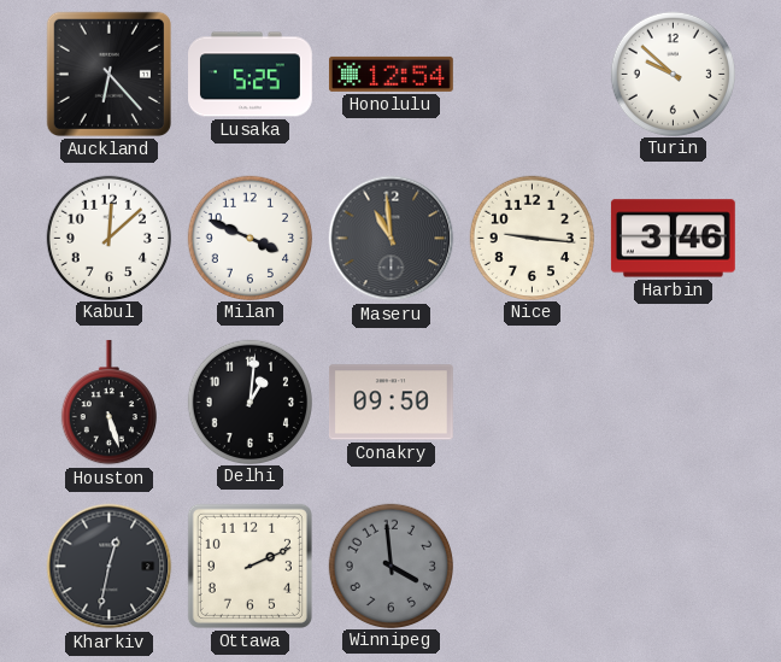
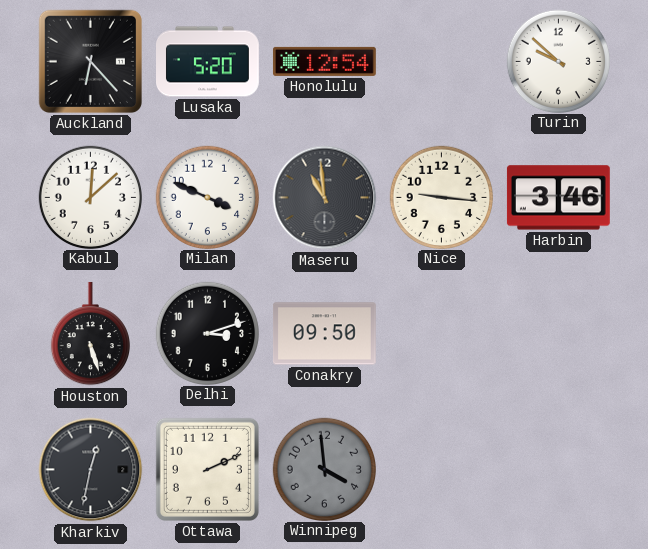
Lusaka: 5:25 -> 5:20
Delhi: 1:01 -> 3:12
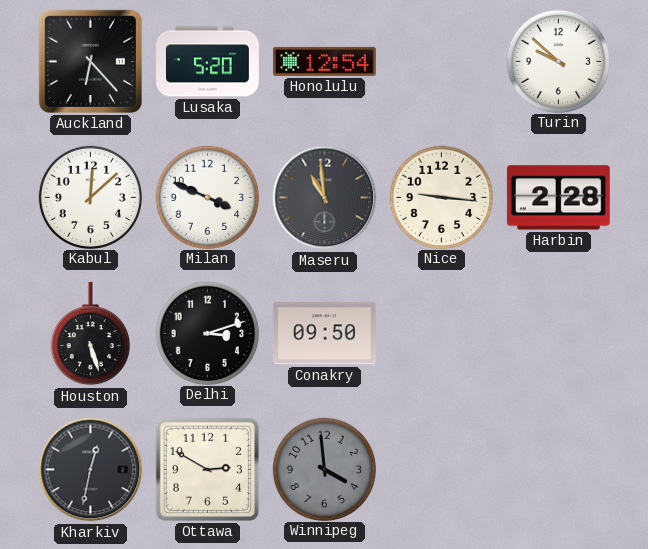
Harbin: 3:46 -> 2:28
Ottawa: 2:11 -> 2:50
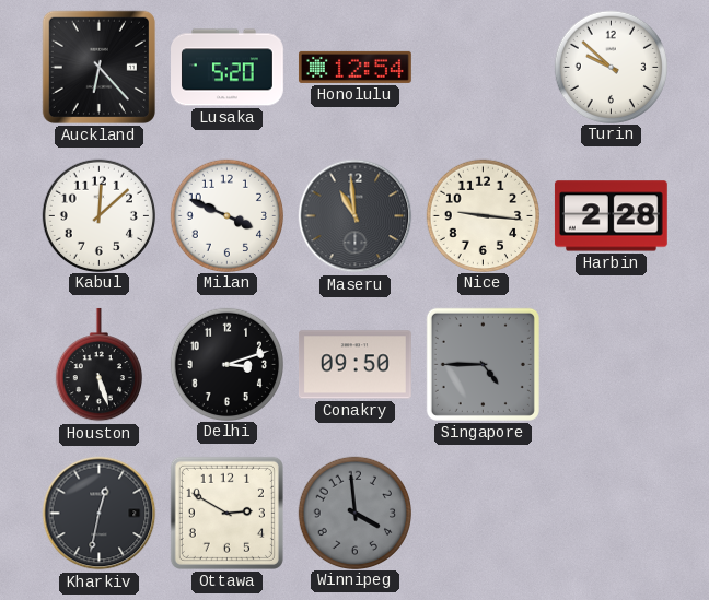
Singapore: none -> 4:45
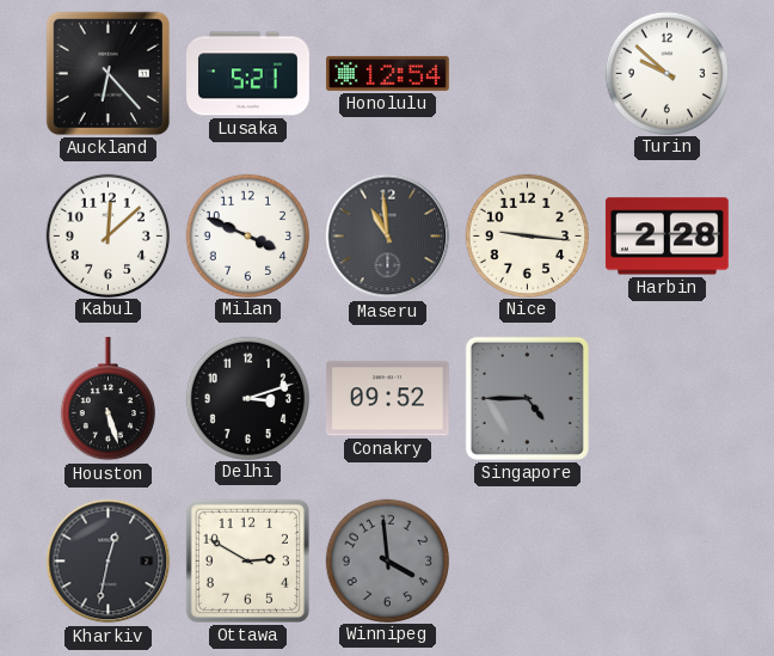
Lusaka: 5:20 -> 5:21
Conakry: 09:50 -> 09:52
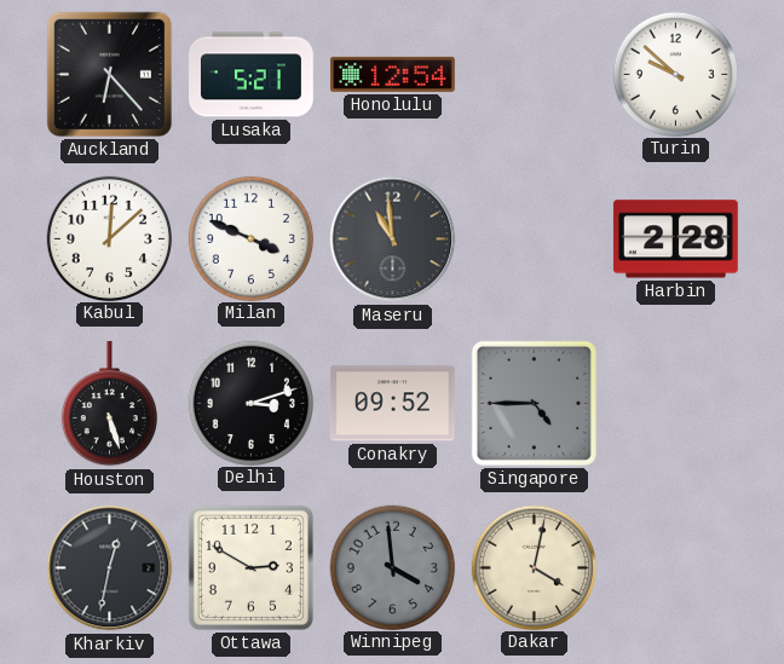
Nice: 9:16 -> none
Dakar: none -> 4:02
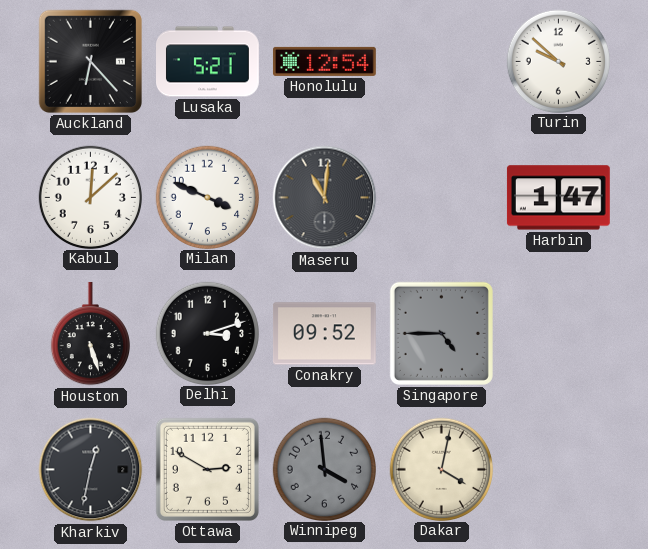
Maseru: 10:59 -> 11:01
Harbin: 2:28 -> 1:47
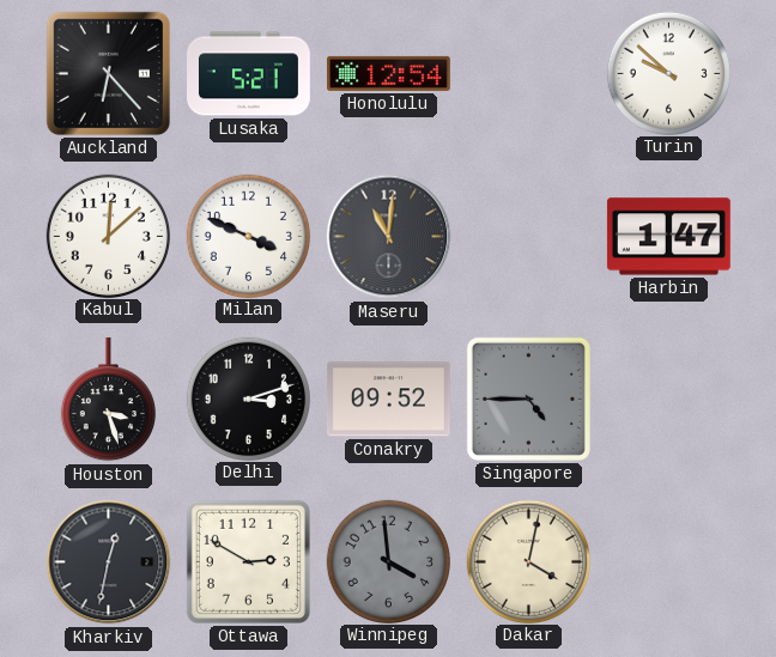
Houston: 5:27 -> 3:27
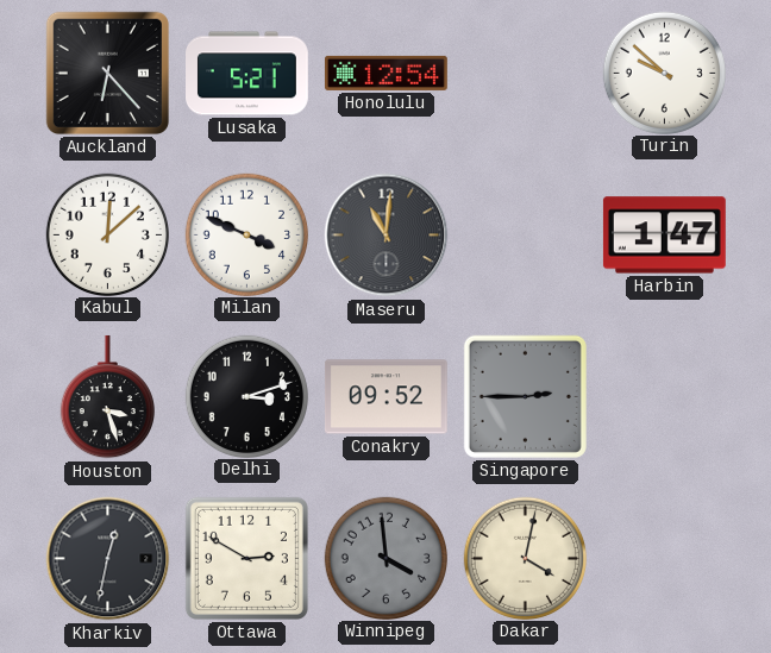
Singapore: 4:45 -> 2:45
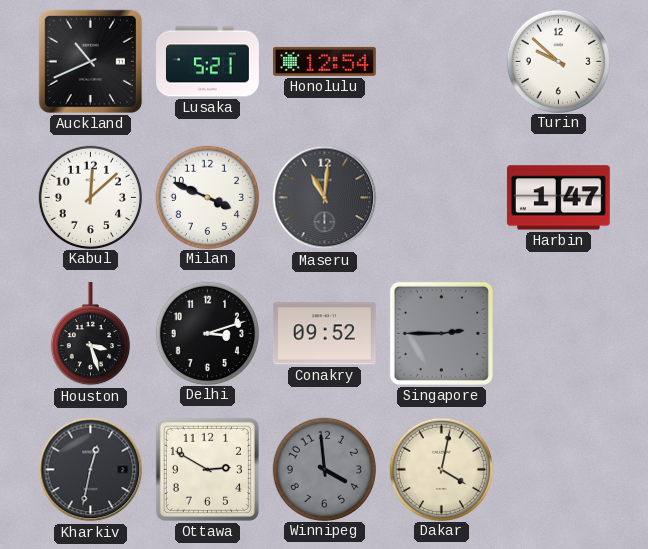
Auckland: 6:23 -> 10:41
